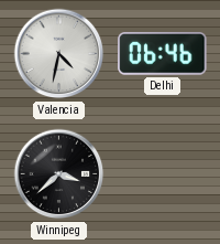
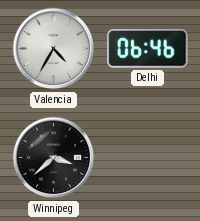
Valencia: 4:32 -> 4:35
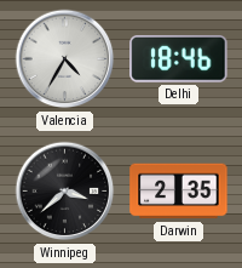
Delhi: 06:46 -> 18:46
Darwin: none -> 2:35
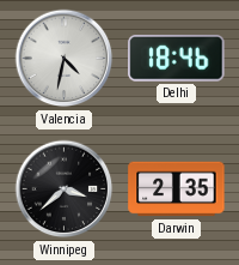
Valencia: 4:35 -> 4:32
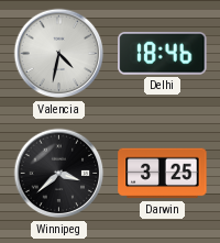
Darwin: 2:35 -> 3:25
